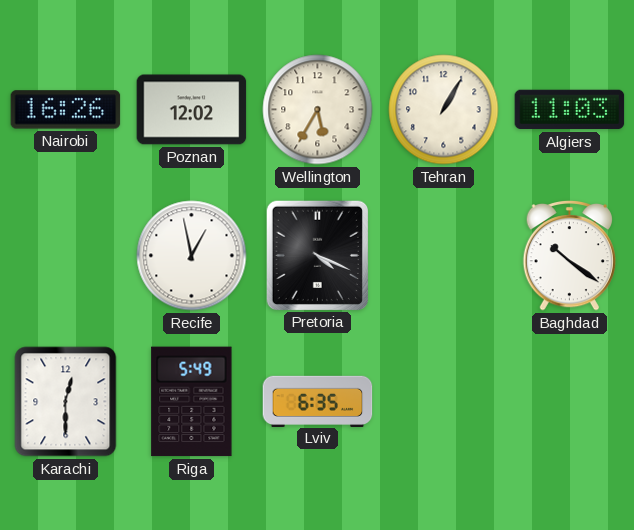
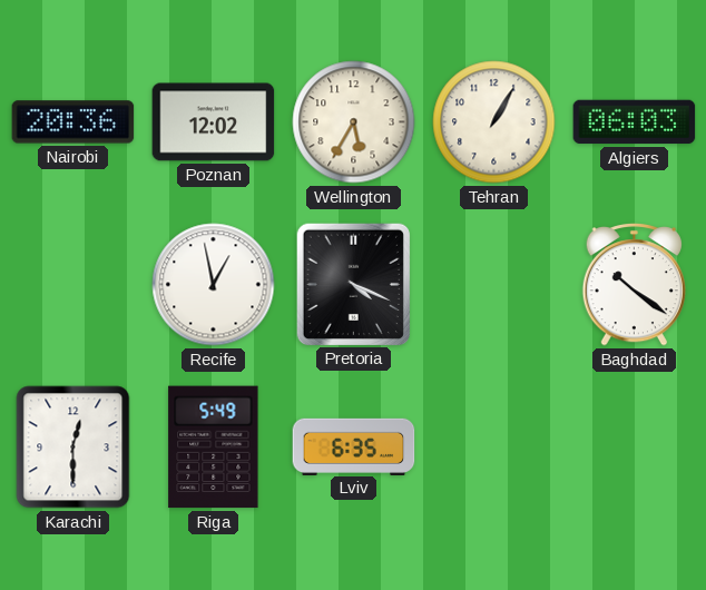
Nairobi: 16:26 -> 20:36
Algiers: 11:03 -> 06:03
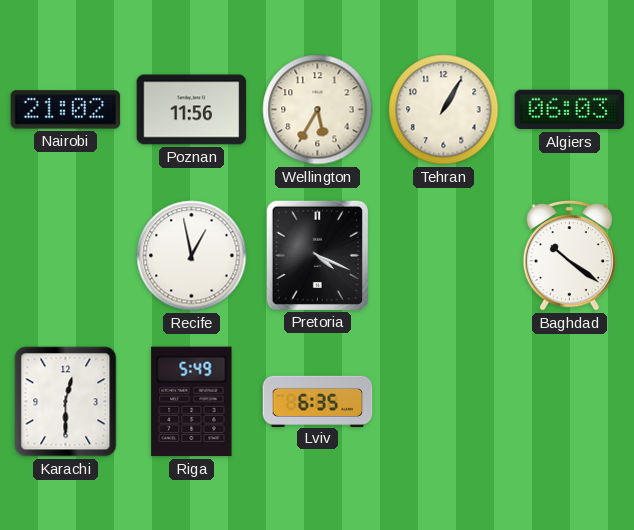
Nairobi: 20:36 -> 21:02
Poznan: 12:02 -> 11:56
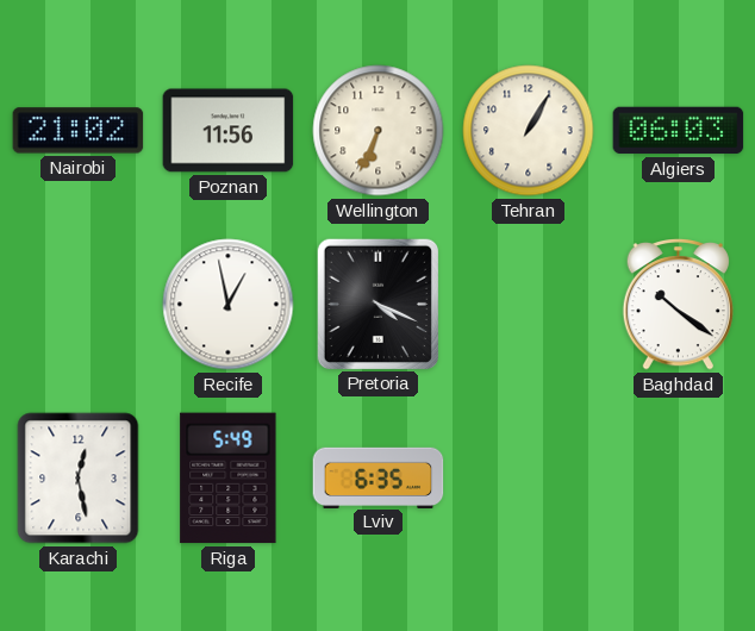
Wellington: 5:35 -> 6:34
Karachi: 12:30 -> 12:28
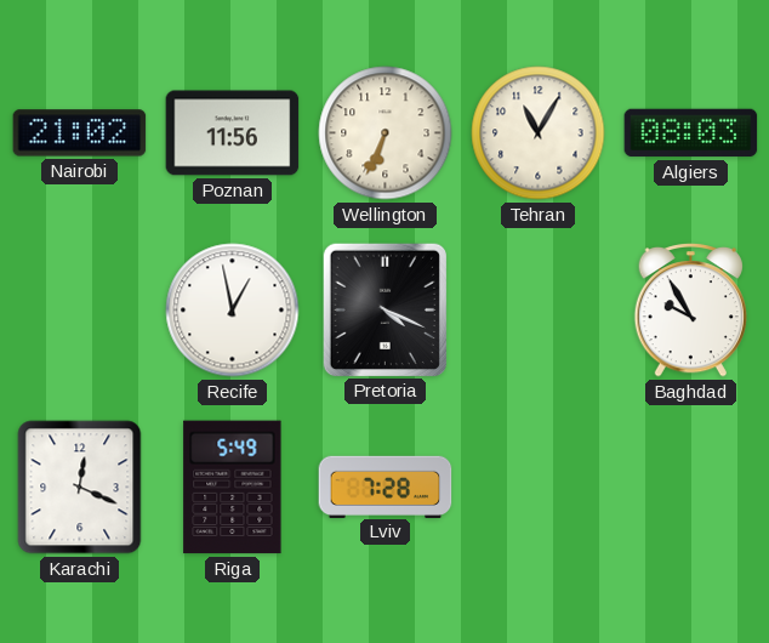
Tehran: 1:05 -> 11:05
Algiers: 06:03 -> 08:03
Baghdad: 10:21 -> 9:55
Karachi: 12:28 -> 12:19
Lviv: 6:35 -> 7:28
